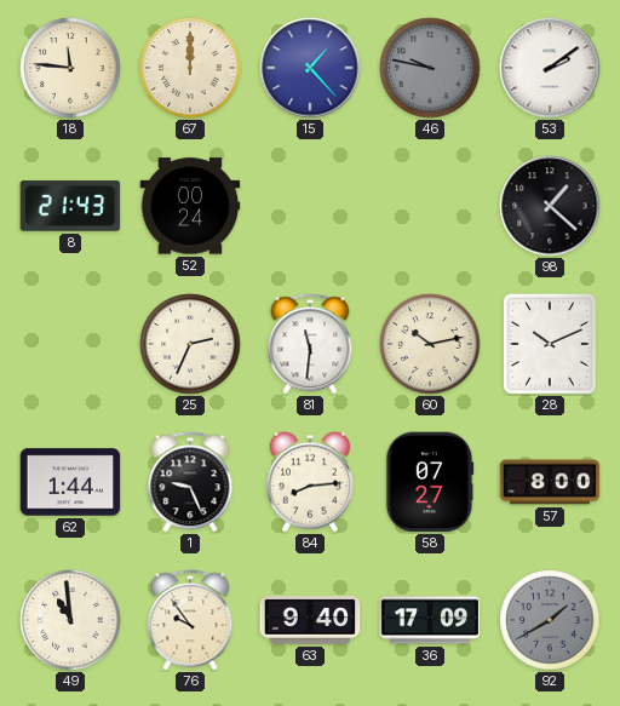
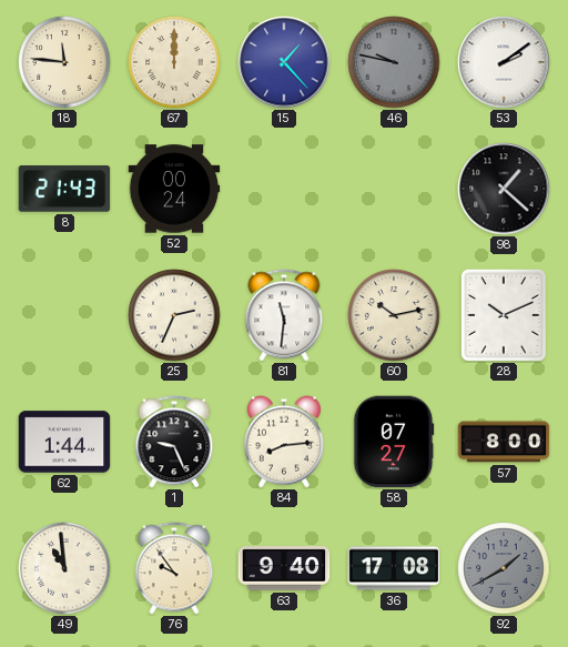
36: 17:09 -> 17:08
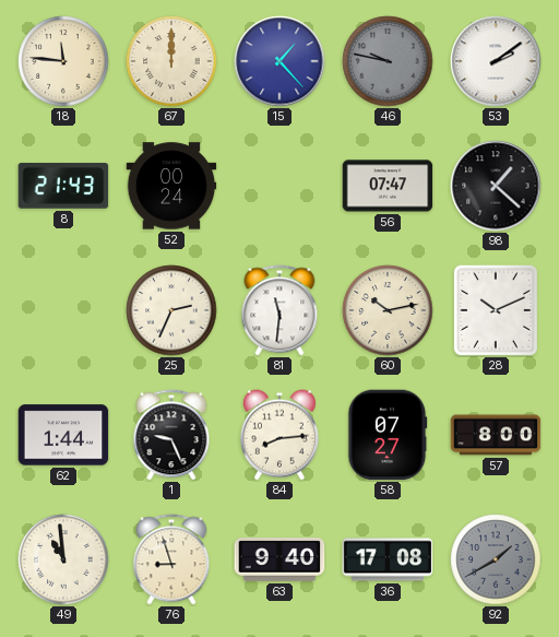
56: none -> 07:47
76: 9:54 -> 8:57
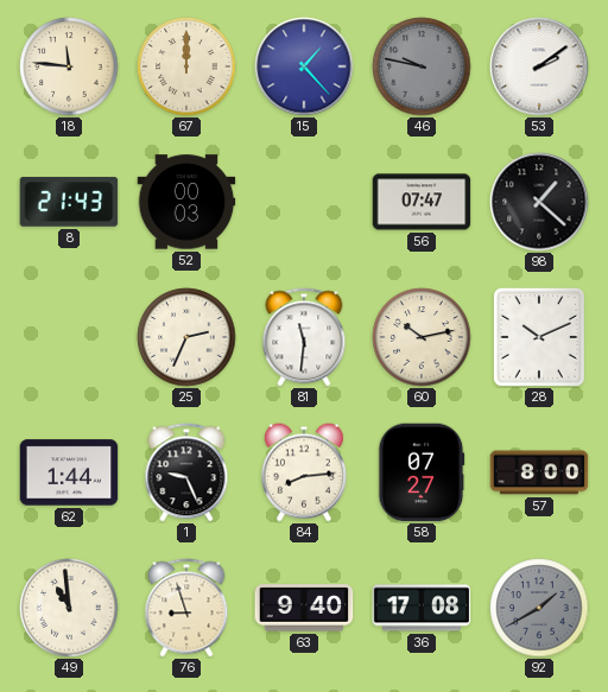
52: 00:24 -> 00:03
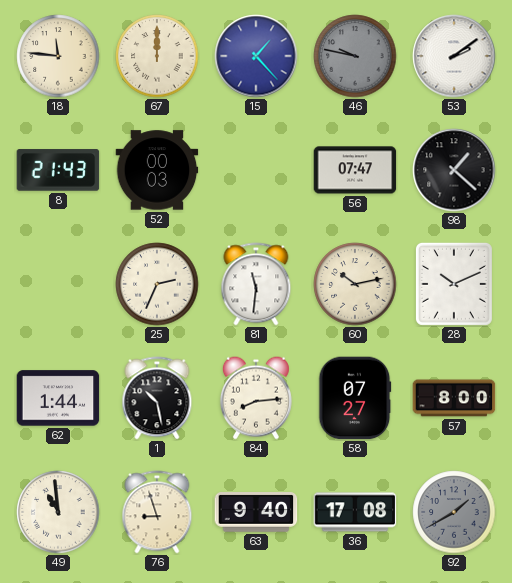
1: 9:26 -> 10:28
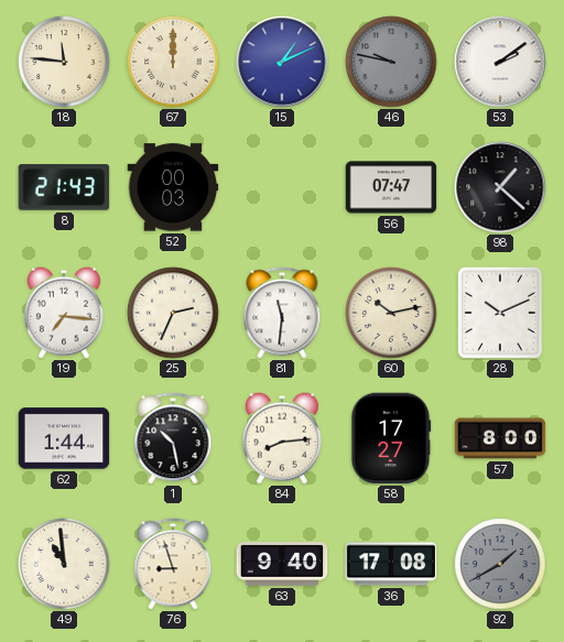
15: 1:23 -> 1:11
19: none -> 7:16
58: 07:27 -> 17:27
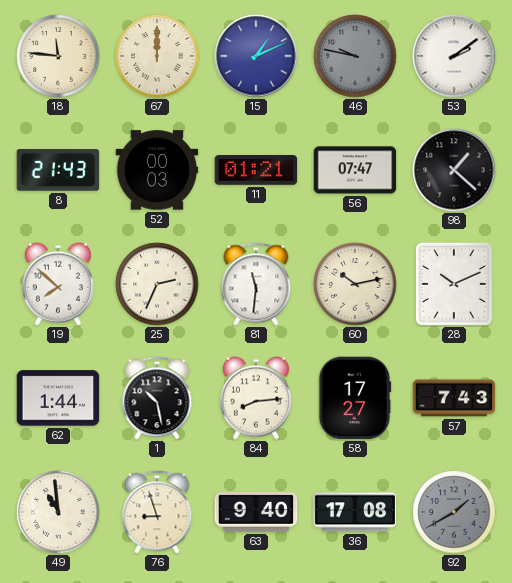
11: none -> 01:21
19: 7:16 -> 7:52
57: 8:00 -> 7:43
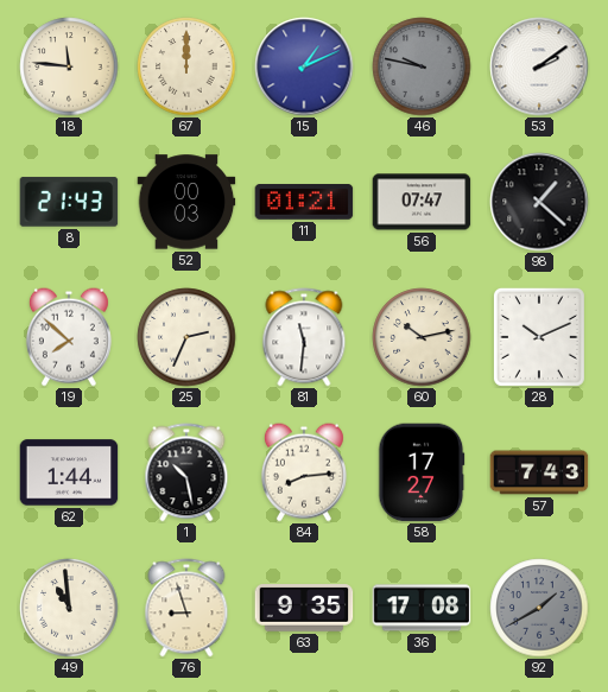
63: 9:40 -> 9:35
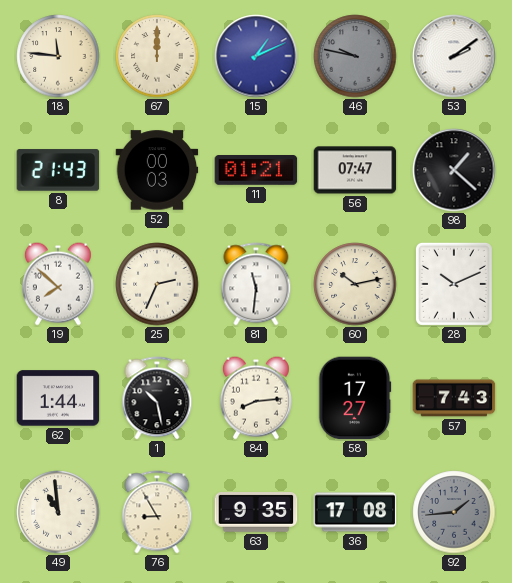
76: 8:57 -> 8:55
92: 1:40 -> 1:44
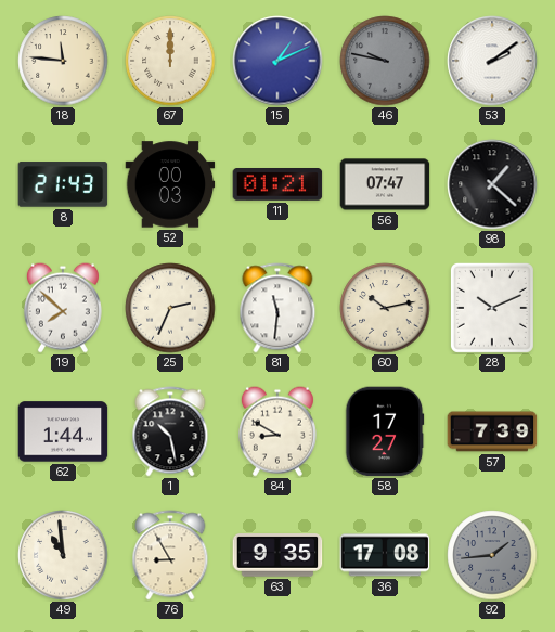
84: 8:14 -> 8:50
57: 7:43 -> 7:39
